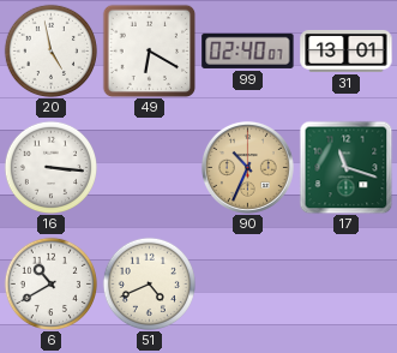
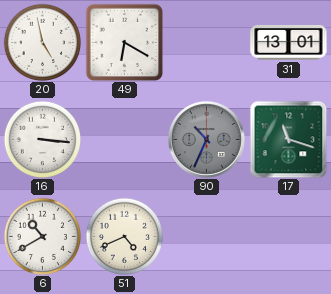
99: 02:40 -> none
90 dial: champagne -> grey
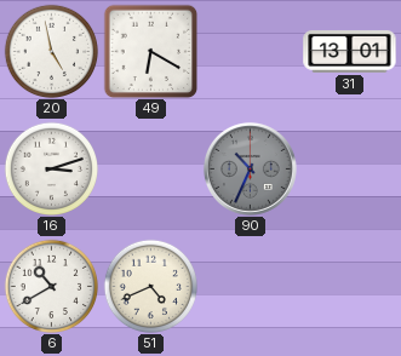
16: 3:16 -> 3:12
17: 11:18 -> none
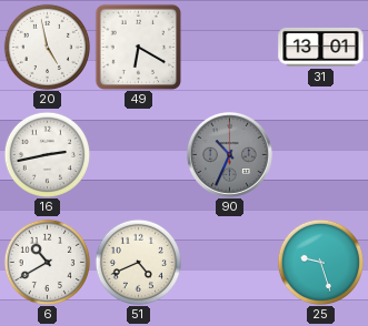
16: 3:12 -> 2:43
25: none -> 9:27
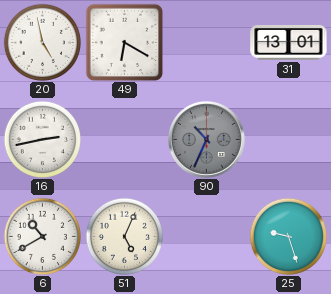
51: 4:41 -> 5:04
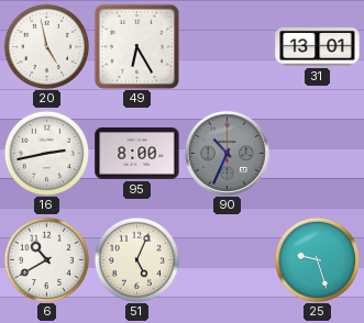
49: 6:20 -> 6:25
95: none -> 8:00
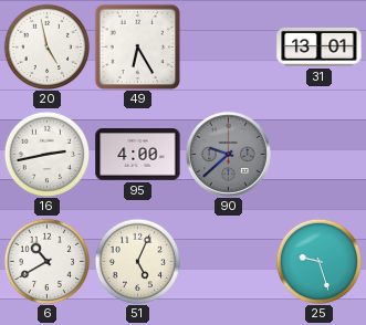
95: 8:00 -> 4:00
90: 10:34 -> 9:38
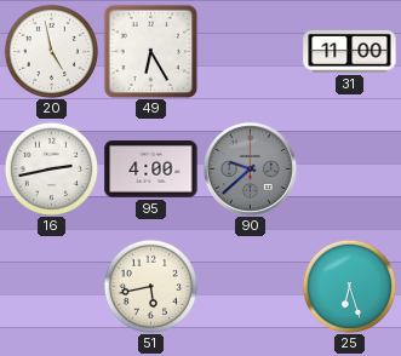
31: 13:01 -> 11:00
6: 10:40 -> none
51: 5:04 -> 5:43
25: 9:27 -> 6:27
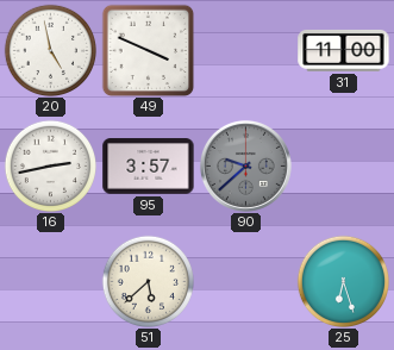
49: 6:25 -> 3:49
95: 4:00 -> 3:57
51: 5:43 -> 5:38
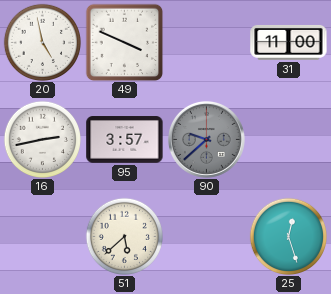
25: 6:27 -> 12:27
